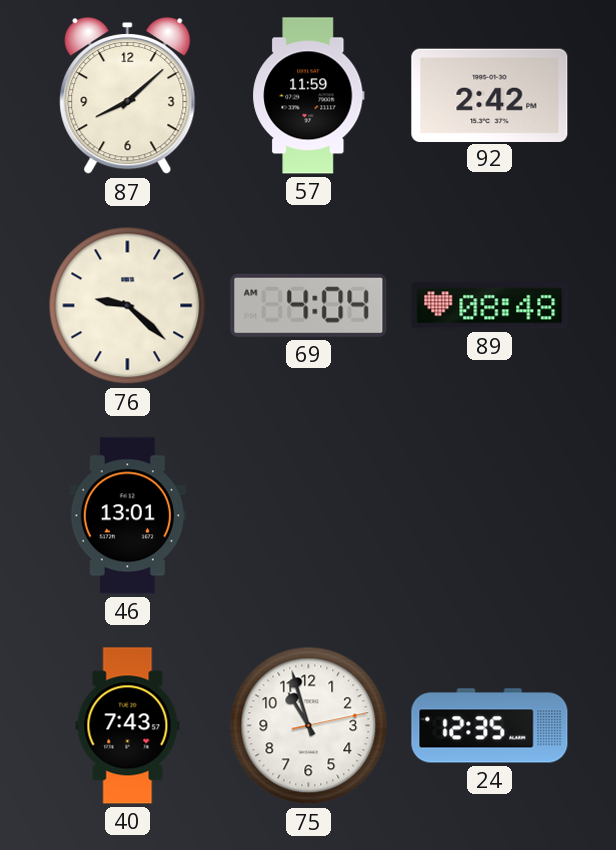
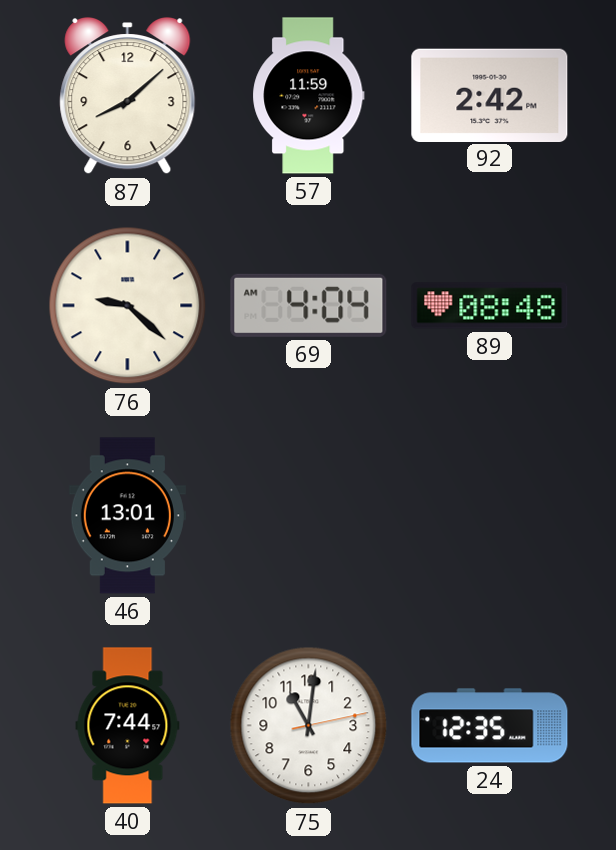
40: 7:43 -> 7:44
75: 10:57 -> 11:01
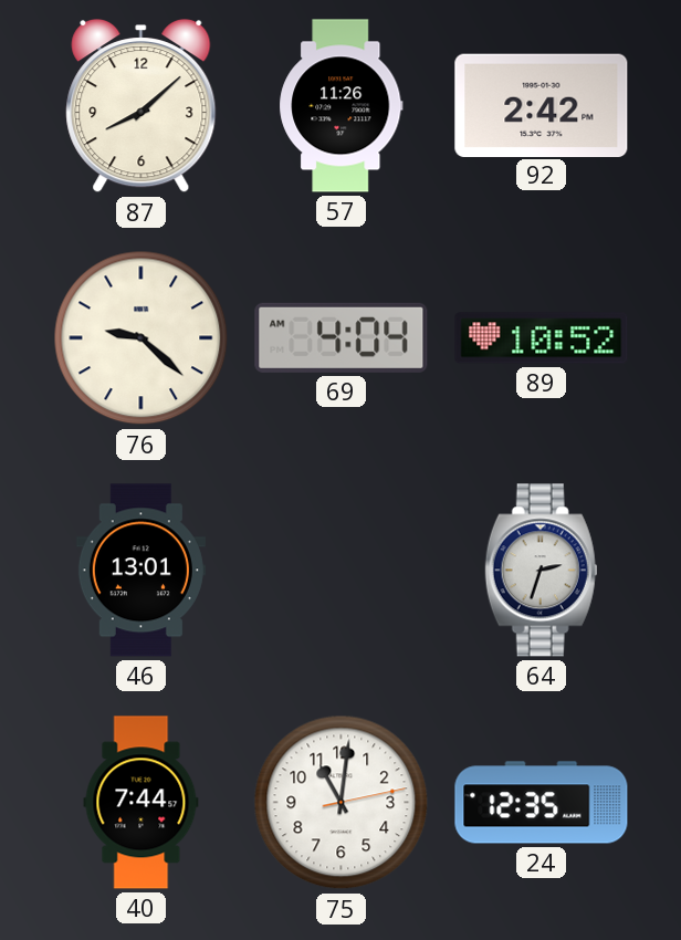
57: 11:59 -> 11:26
89: 08:48 -> 10:52
64: none -> 2:33
